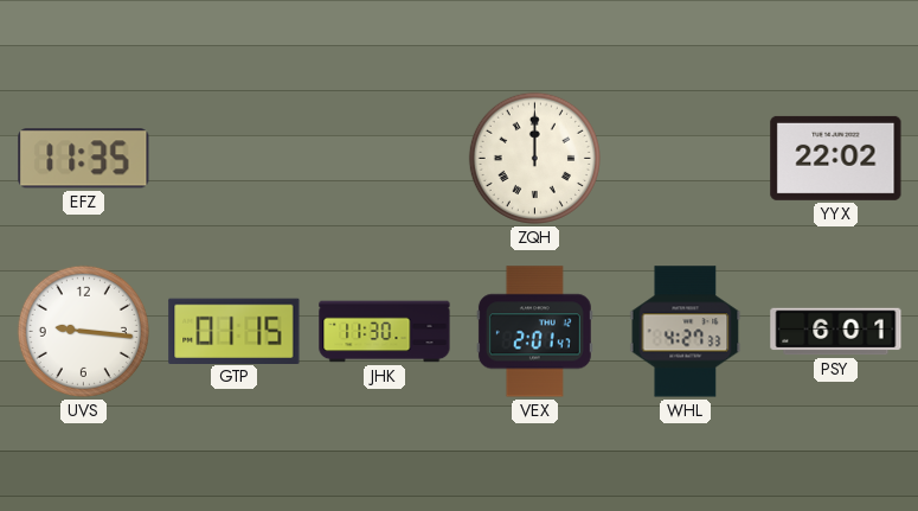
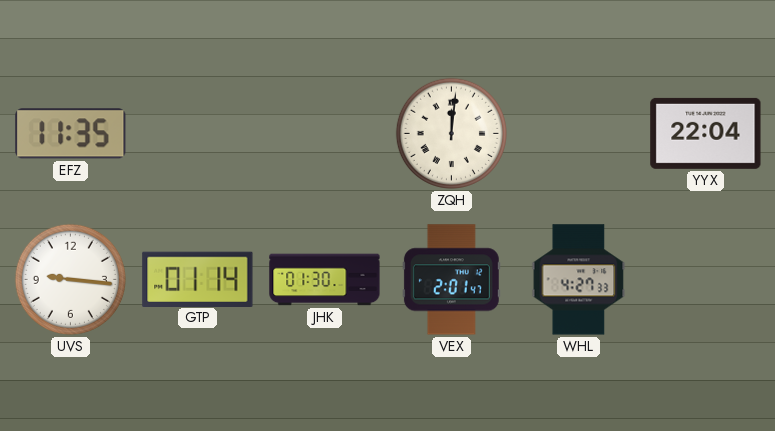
ZQH: 12:00 -> 12:01
YYX: 22:02 -> 22:04
GTP: 01:15 -> 01:14
JHK: 11:30 -> 01:30
PSY: 6:01 -> none
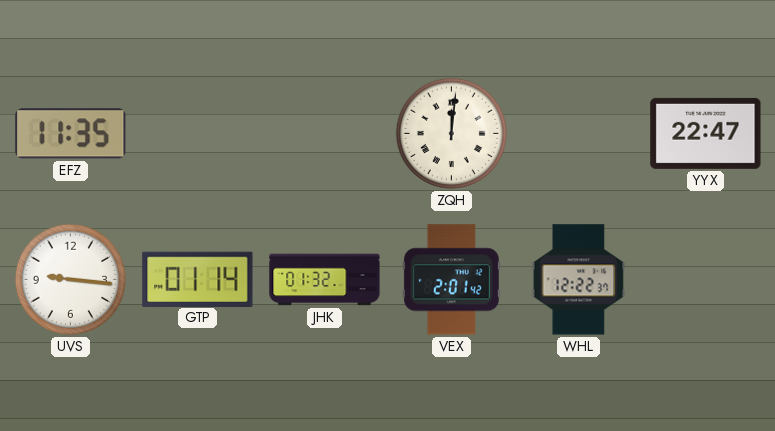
YYX: 22:04 -> 22:47
JHK: 01:30 -> 01:32
VEX: 2:01:47 -> 2:01:42
WHL: 4:27 -> 12:22
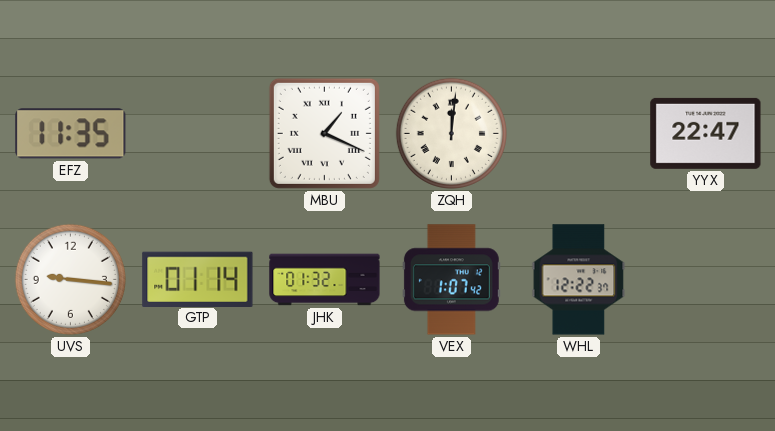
MBU: none -> 1:19
VEX: 2:01 -> 1:07
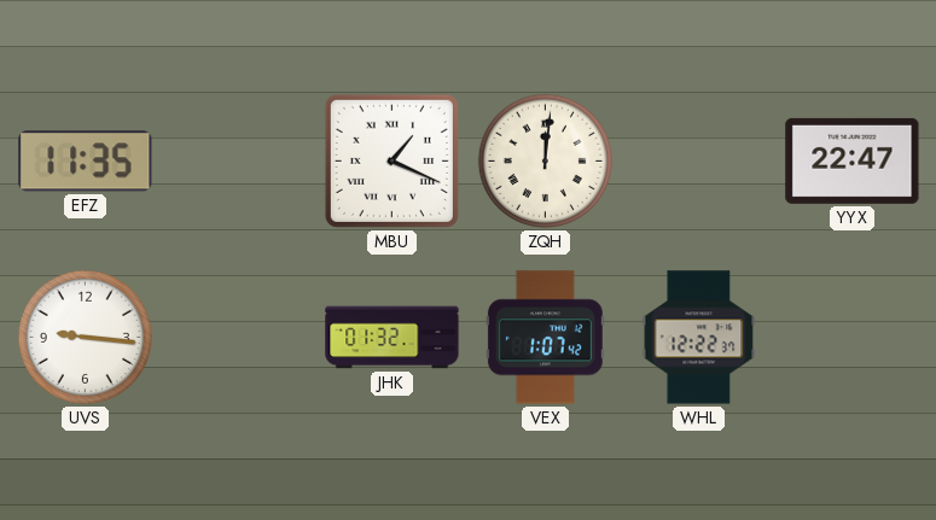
GTP: 01:14 -> none
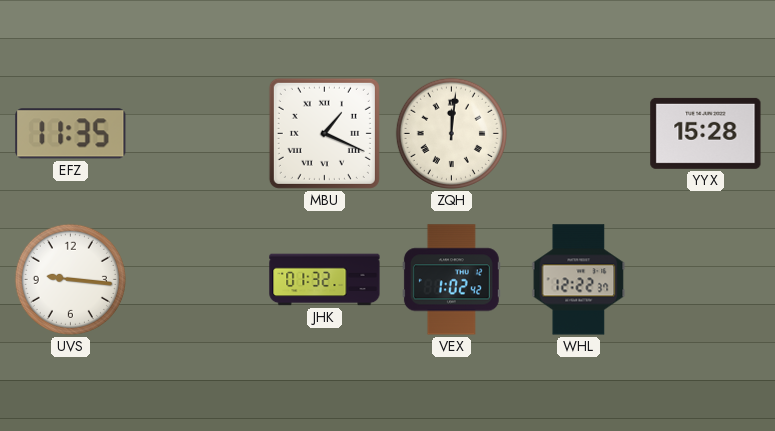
YYX: 22:47 -> 15:28
VEX: 1:07 -> 1:02
